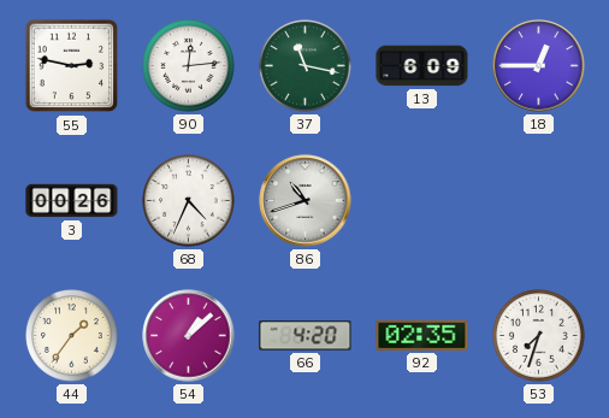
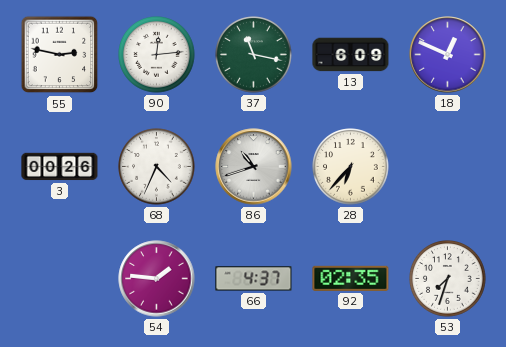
18: 12:45 -> 12:49
28: none -> 6:37
44: 1:36 -> none
54: 1:08 -> 1:46
66: 4:20 -> 4:37
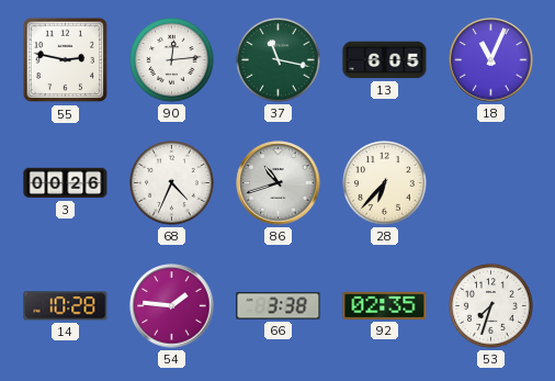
13: 6:09 -> 6:05
18: 12:49 -> 11:04
14: none -> 10:28
66: 4:37 -> 3:38
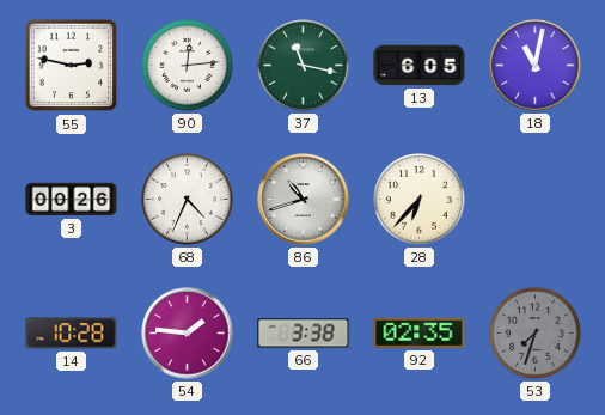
18: 11:04 -> 11:02
53 dial: white -> grey
